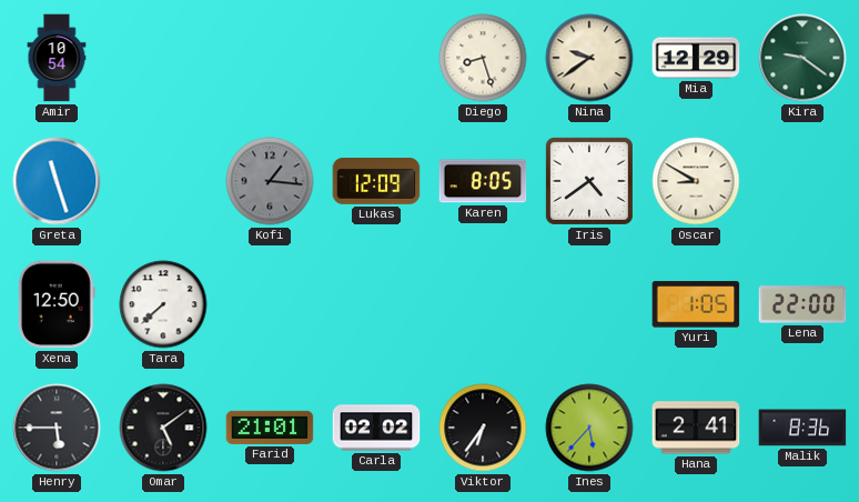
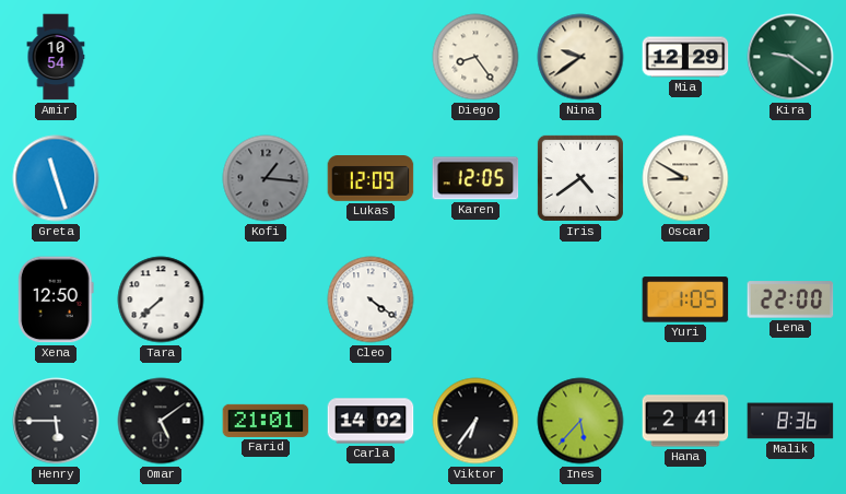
Diego: 8:27 -> 8:24
Karen: 8:05 -> 12:05
Cleo: none -> 4:21
Carla: 02:02 -> 14:02
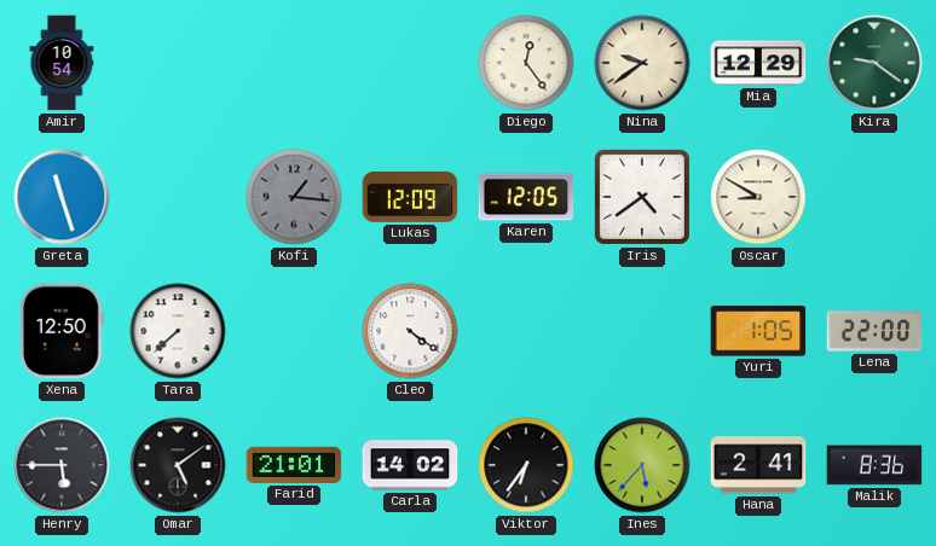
Diego: 8:24 -> 12:24
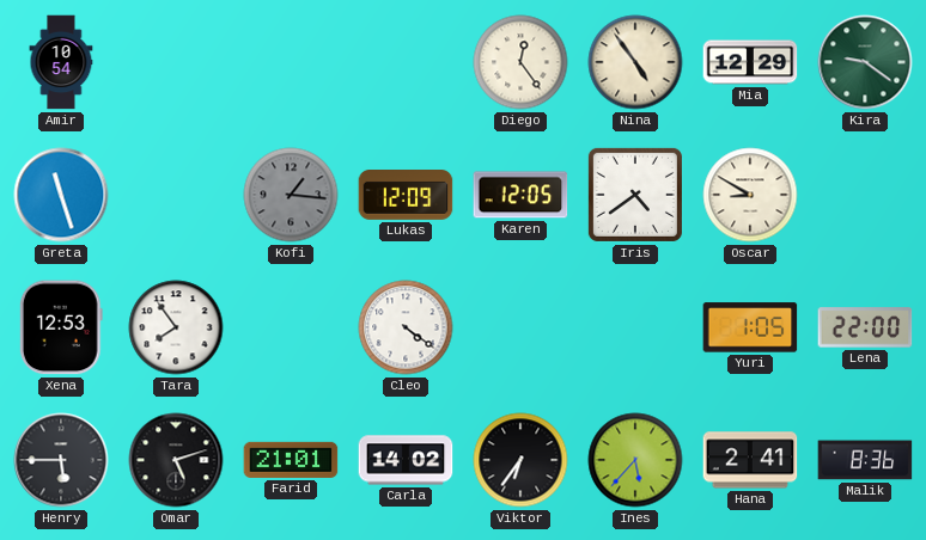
Nina: 9:39 -> 4:54
Xena: 12:50 -> 12:53
Tara: 7:38 -> 7:54
Omar: 5:09 -> 5:12
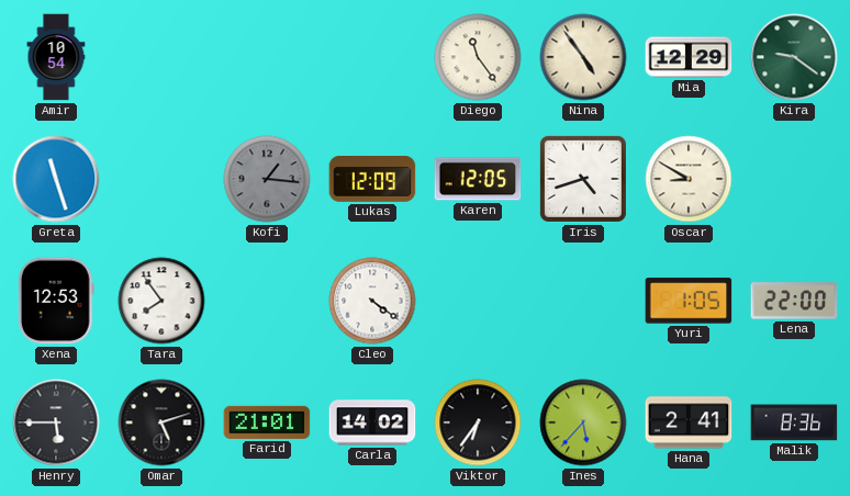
Diego: 12:24 -> 11:24
Iris: 4:39 -> 4:42
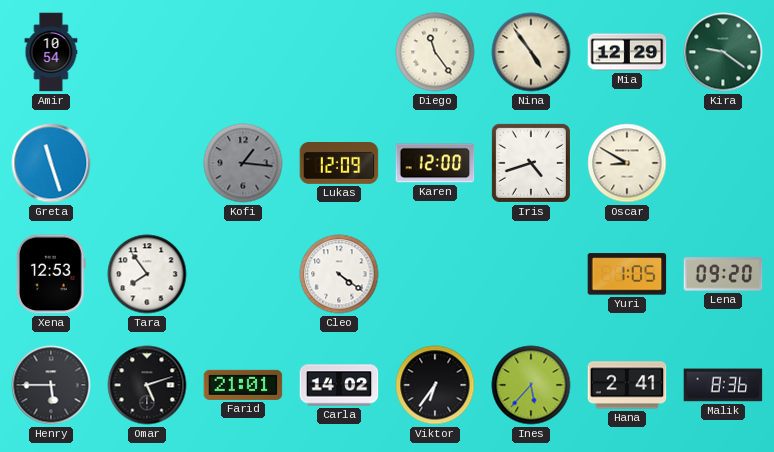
Karen: 12:05 -> 12:00
Lena: 22:00 -> 09:20
